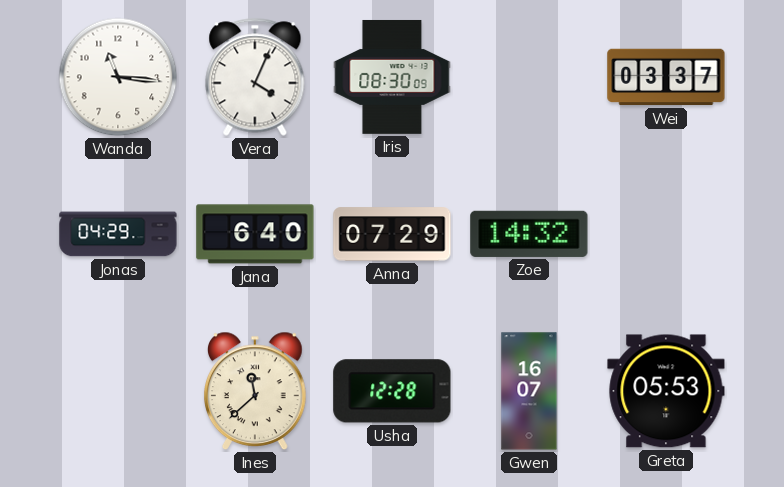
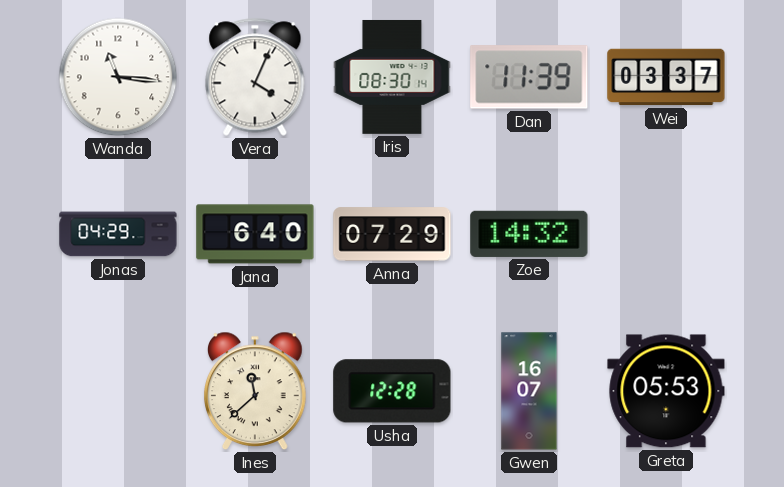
Iris: 08:30:09 -> 08:30:14
Dan: none -> 11:39
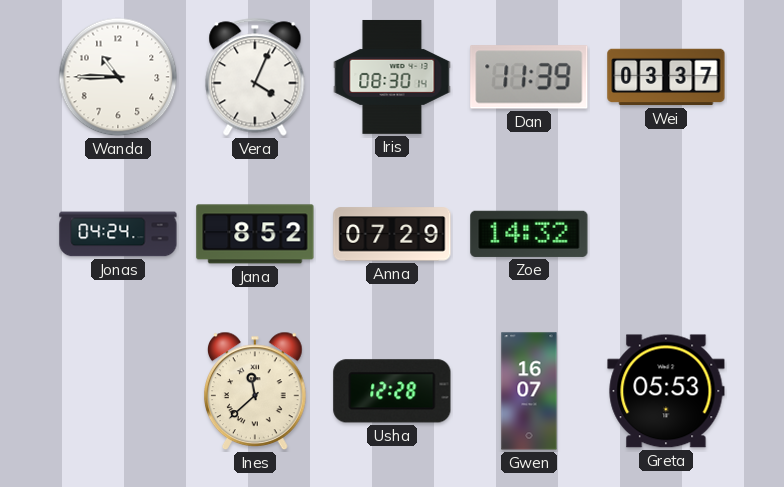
Wanda: 11:16 -> 10:45
Jonas: 04:29 -> 04:24
Jana: 6:40 -> 8:52
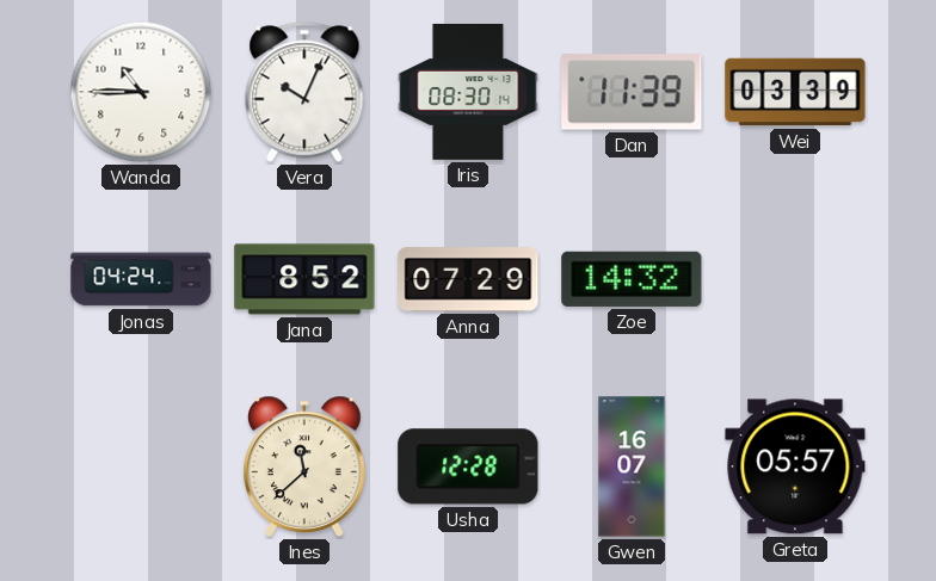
Vera: 4:04 -> 10:04
Wei: 03:37 -> 03:39
Greta: 05:53 -> 05:57
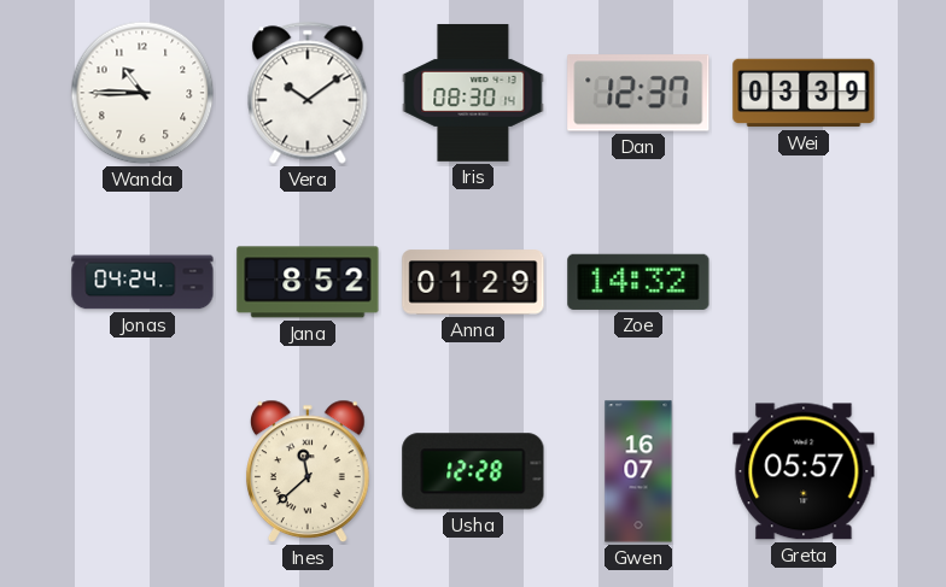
Vera: 10:04 -> 10:09
Dan: 11:39 -> 12:37
Anna: 07:29 -> 01:29
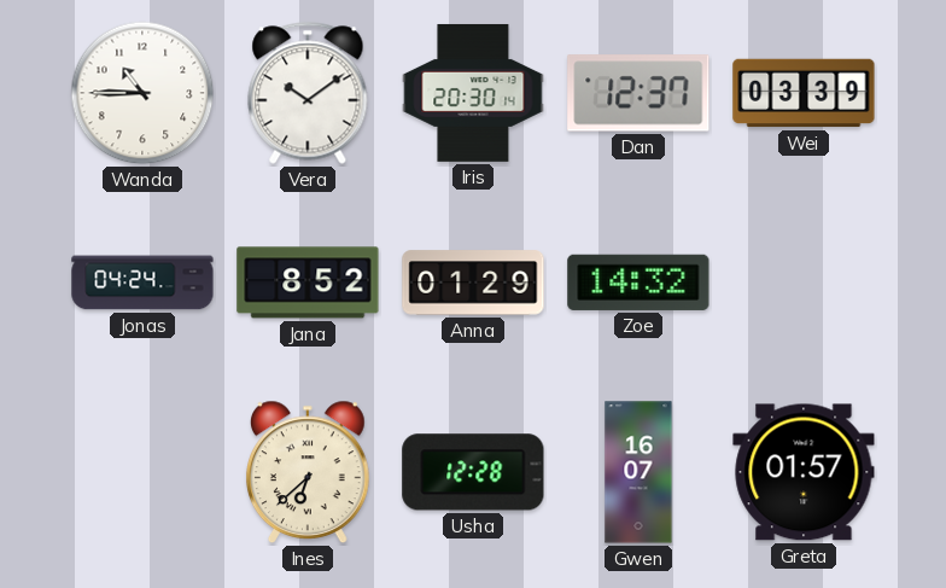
Iris: 08:30 -> 20:30
Ines: 11:38 -> 6:38
Greta: 05:57 -> 01:57
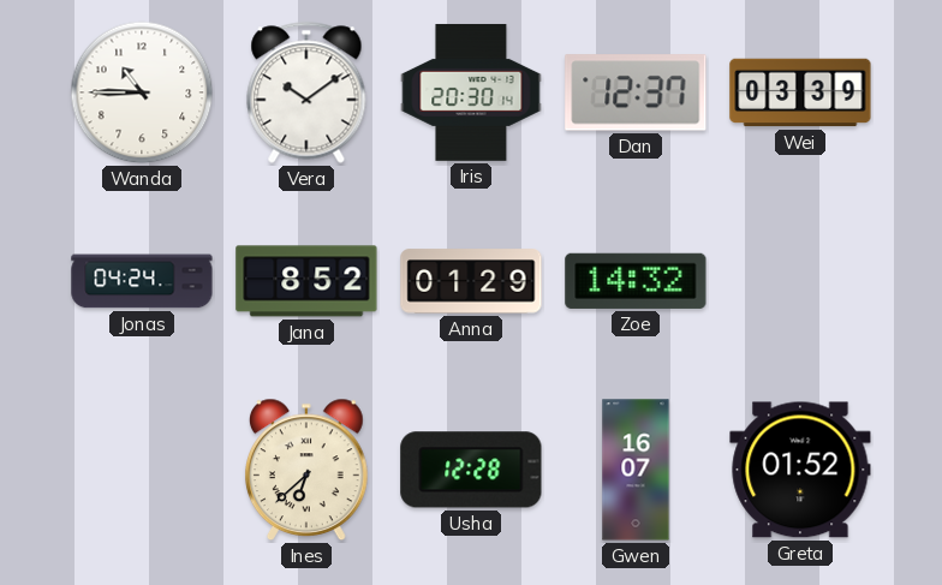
Greta: 01:57 -> 01:52
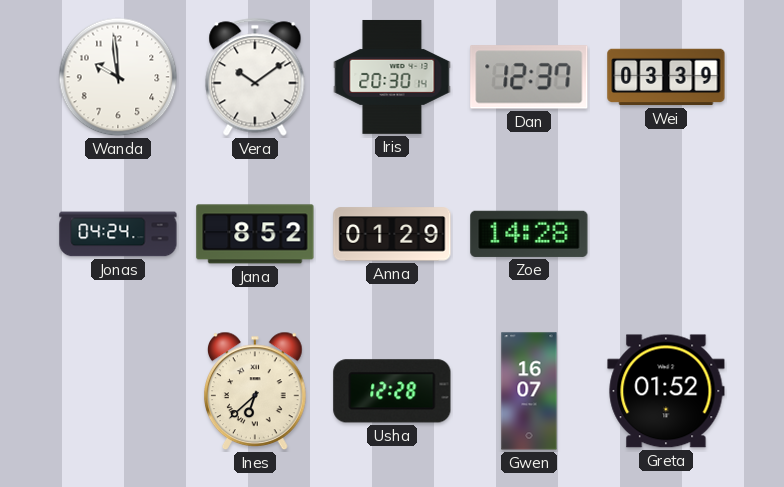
Wanda: 10:45 -> 9:59
Zoe: 14:32 -> 14:28
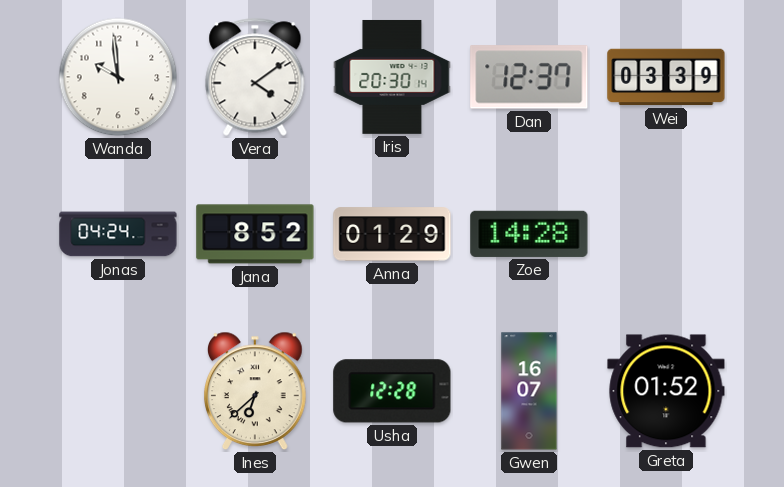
Vera: 10:09 -> 4:09
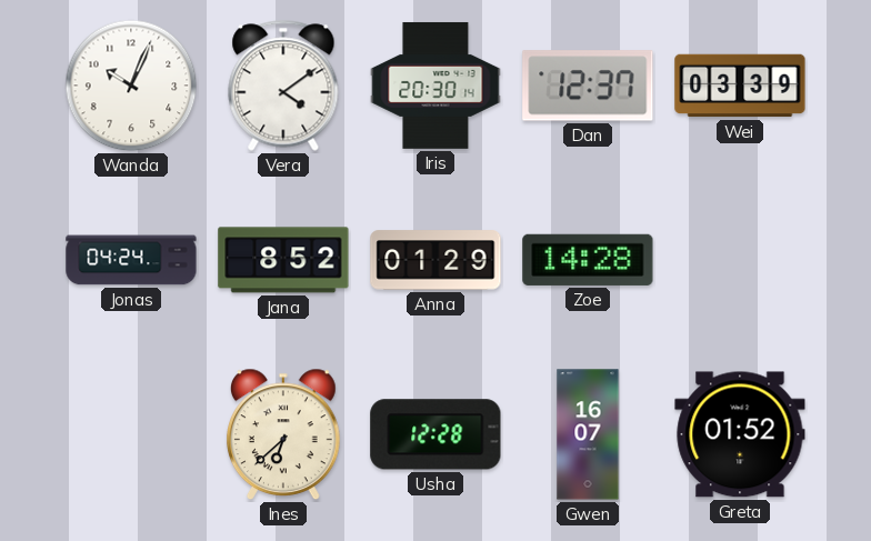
Wanda: 9:59 -> 10:04
